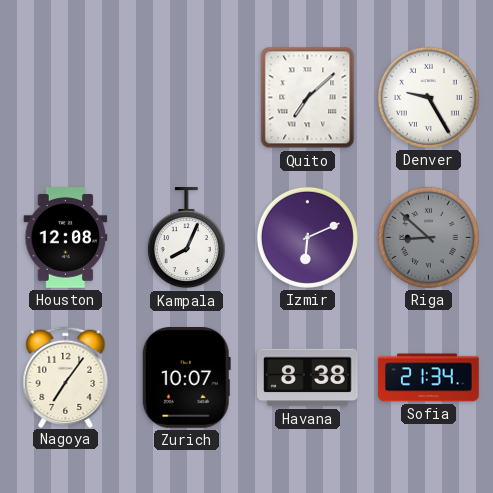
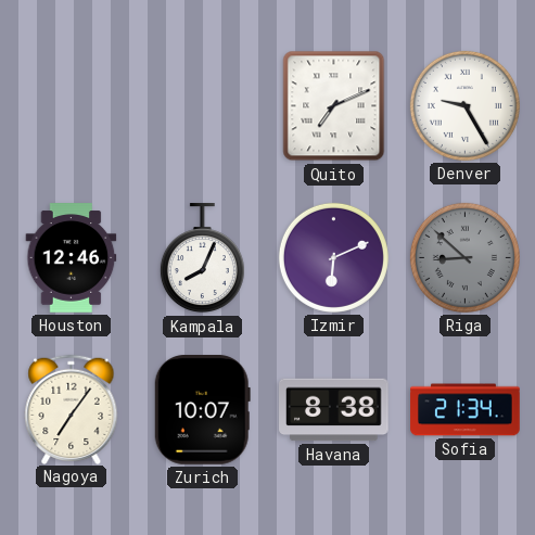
Quito: 7:08 -> 7:11
Houston: 12:08 -> 12:46
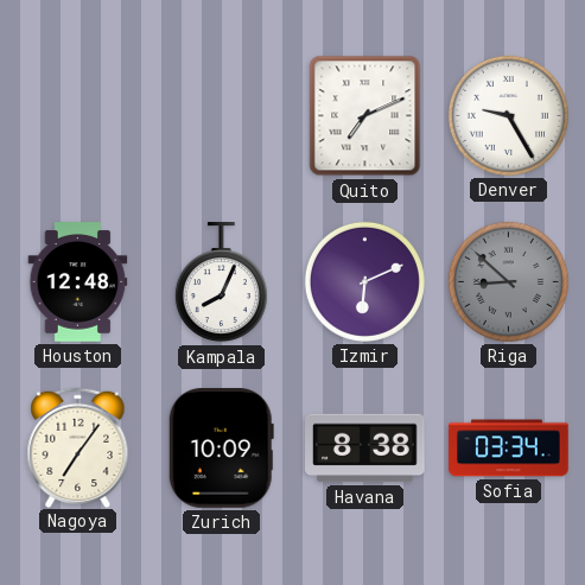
Houston: 12:46 -> 12:48
Zurich: 10:07 -> 10:09
Sofia: 21:34 -> 03:34
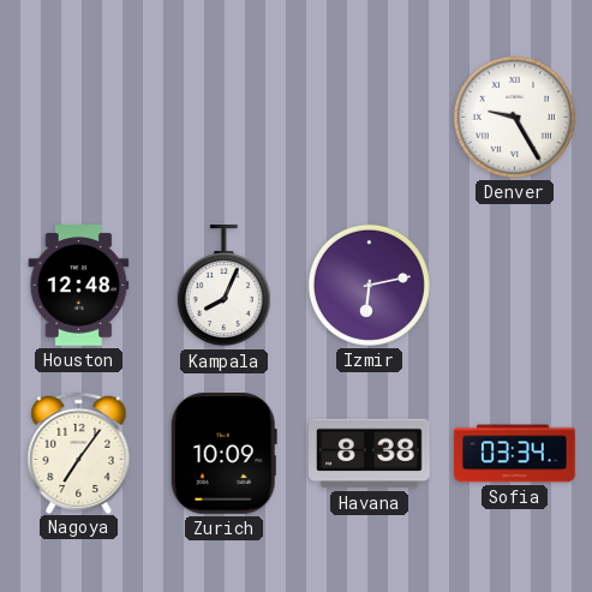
Quito: 7:11 -> none
Izmir: 6:11 -> 6:13
Riga: 8:52 -> none
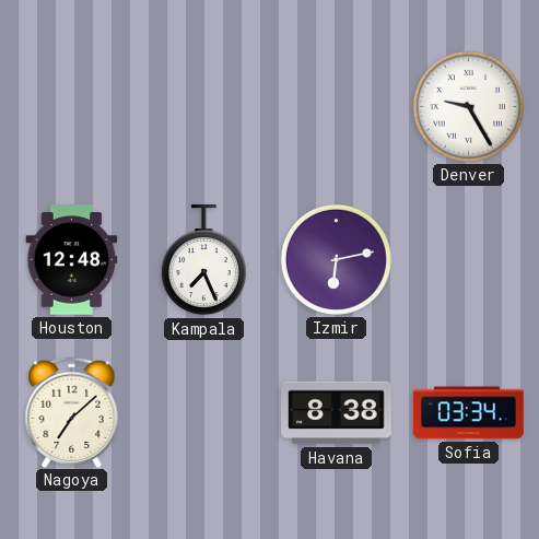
Kampala: 8:04 -> 7:26
Nagoya: 7:06 -> 7:08
Zurich: 10:09 -> none
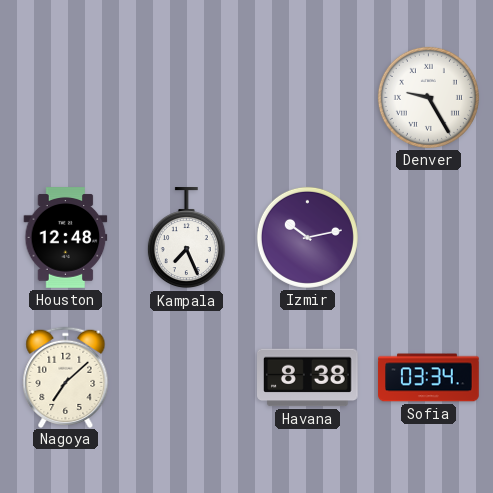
Izmir: 6:13 -> 10:13
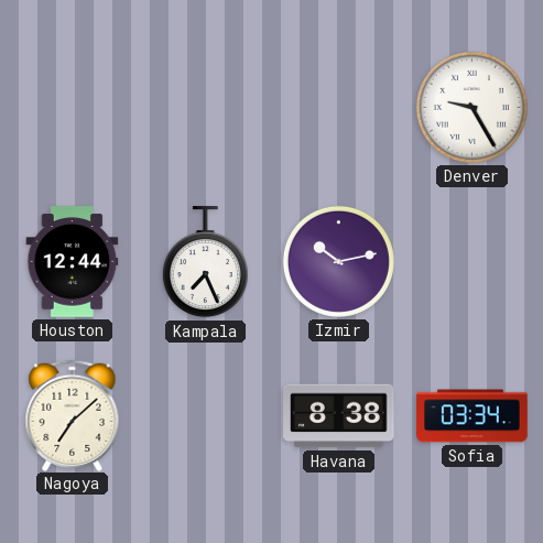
Houston: 12:48 -> 12:44
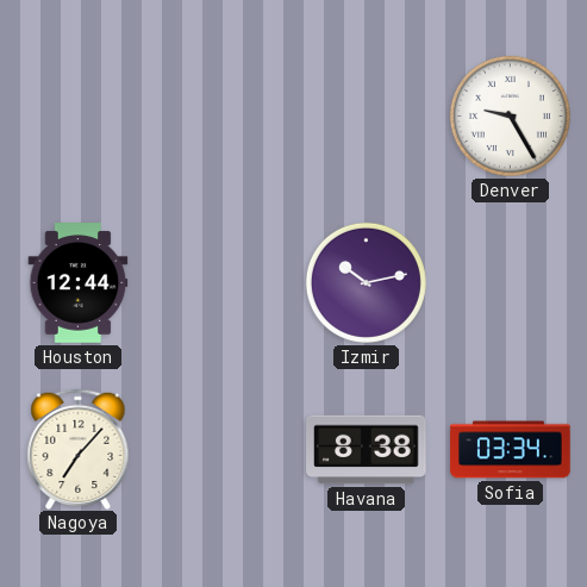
Kampala: 7:26 -> none
Nagoya: 7:08 -> 7:07
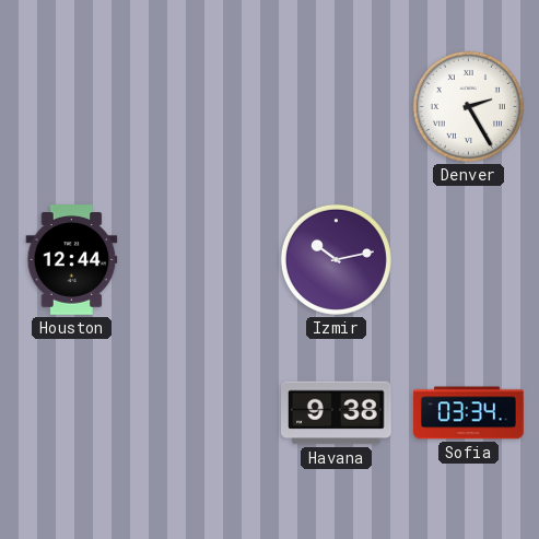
Denver: 9:25 -> 2:25
Nagoya: 7:07 -> none
Havana: 8:38 -> 9:38
